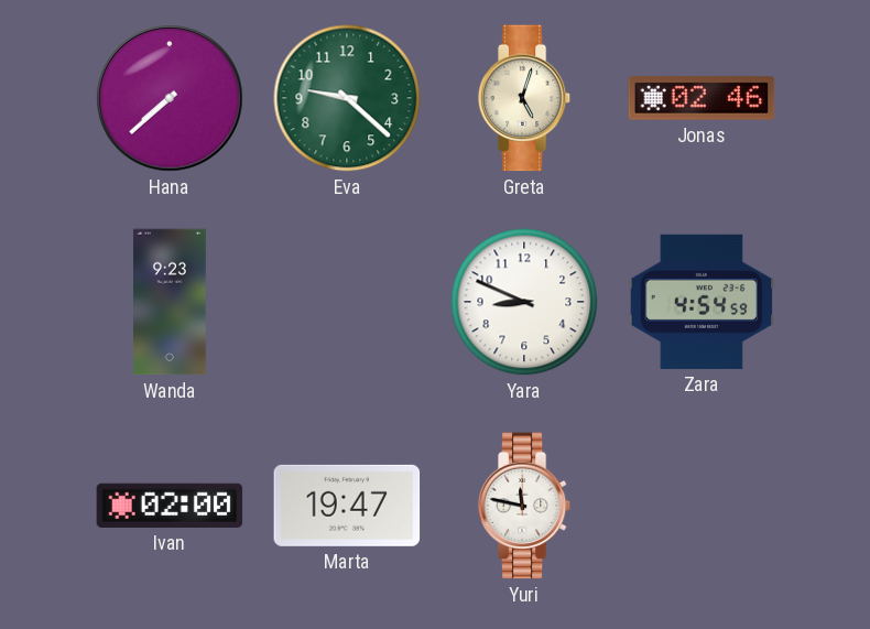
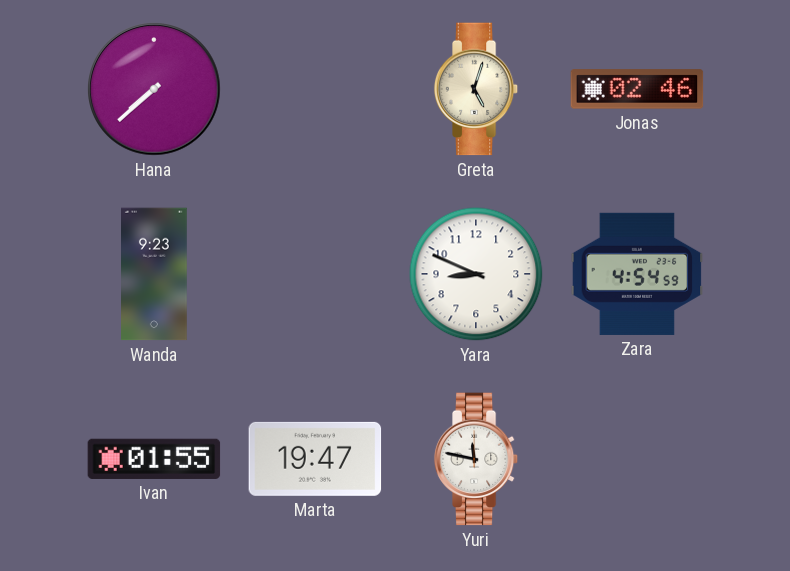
Eva: 9:22 -> none
Ivan: 02:00 -> 01:55
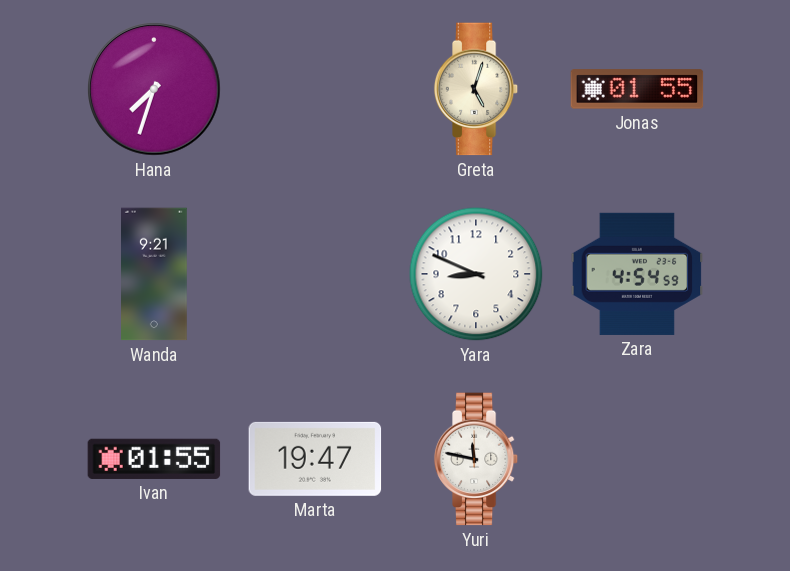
Hana: 7:38 -> 7:33
Jonas: 02:46 -> 01:55
Wanda: 9:23 -> 9:21
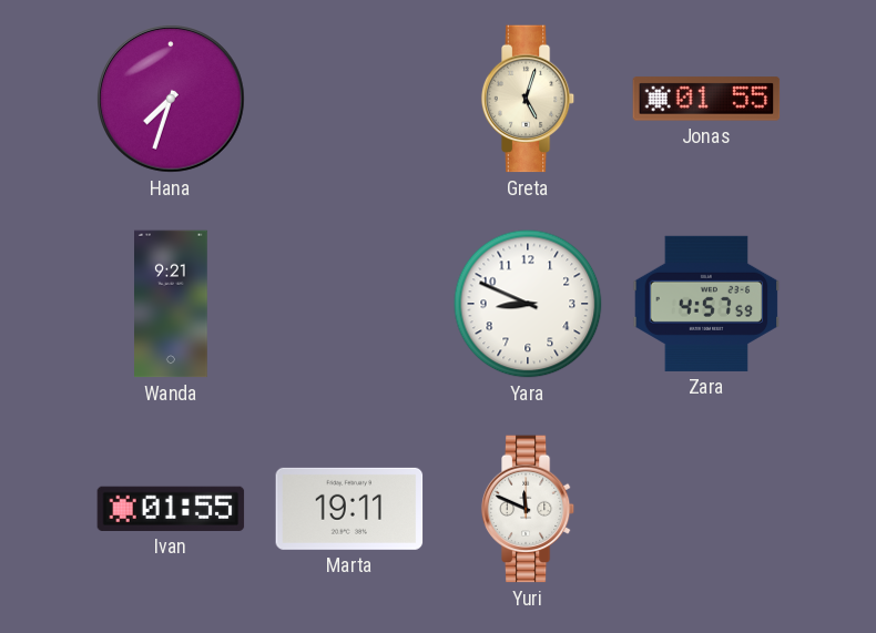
Zara: 4:54 -> 4:57
Marta: 19:47 -> 19:11
Yuri: 11:47 -> 11:49
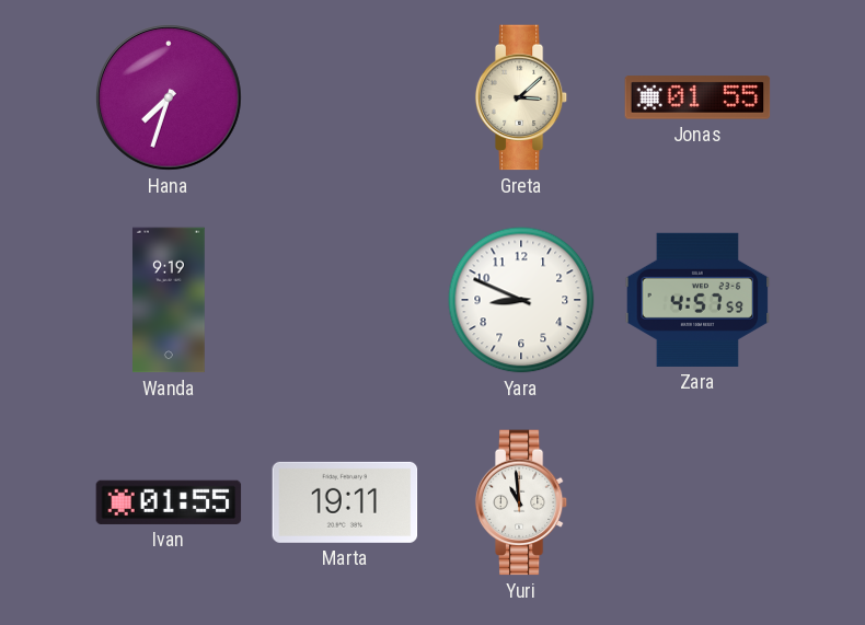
Greta: 5:03 -> 3:08
Wanda: 9:21 -> 9:19
Yuri: 11:49 -> 10:59
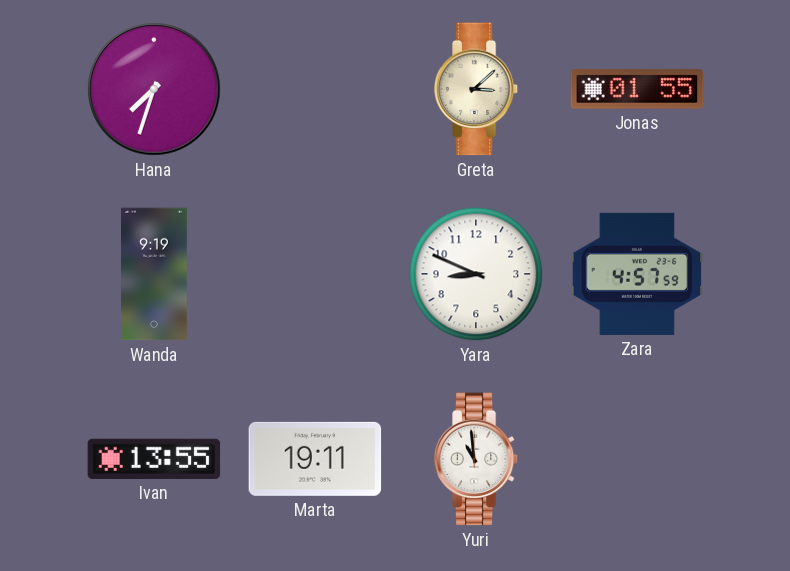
Ivan: 01:55 -> 13:55
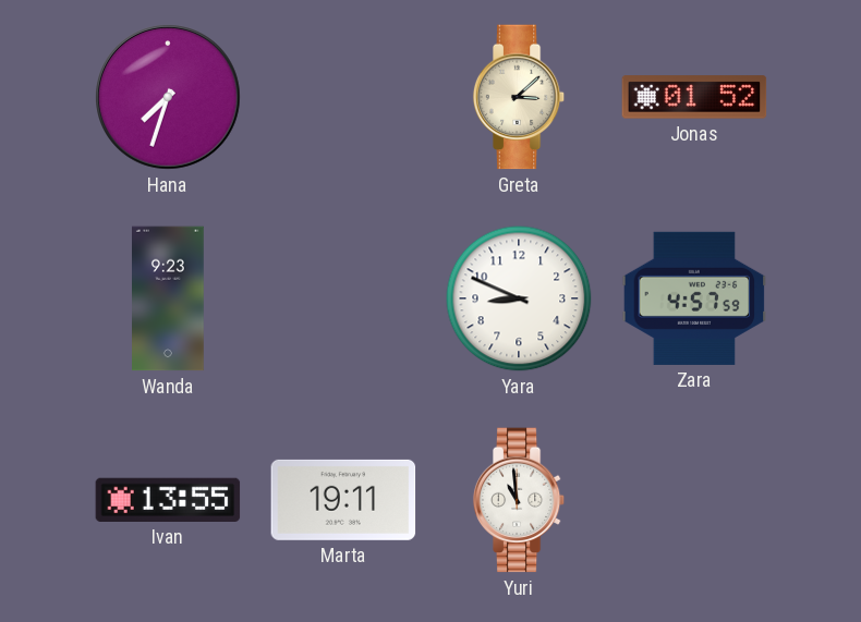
Jonas: 01:55 -> 01:52
Wanda: 9:19 -> 9:23
